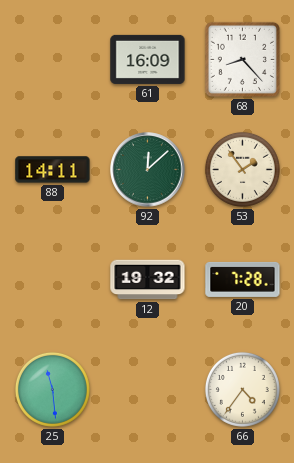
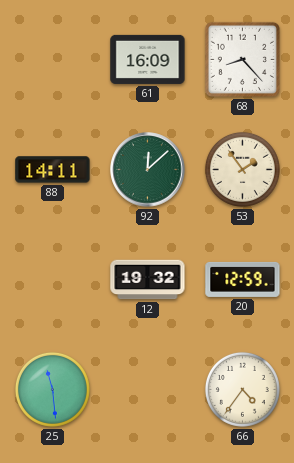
20: 7:28 -> 12:59
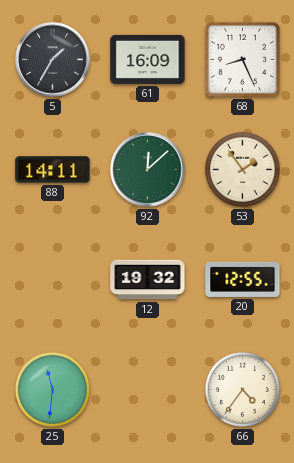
5: none -> 1:35
68: 8:23 -> 8:26
20: 12:59 -> 12:55
25: 11:29 -> 11:31
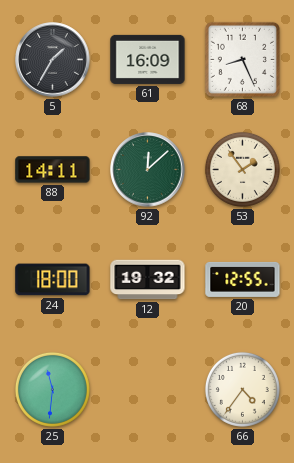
24: none -> 18:00
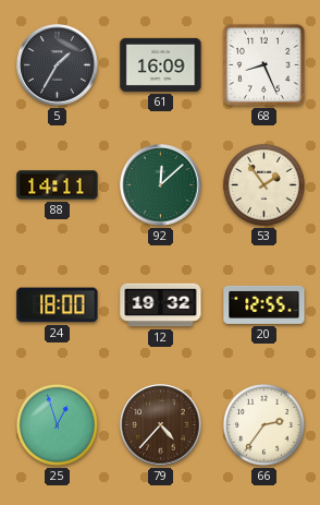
25: 11:31 -> 12:57
79: none -> 4:37
66: 4:36 -> 2:36
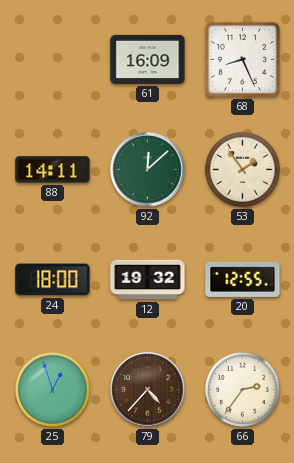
5: 1:35 -> none
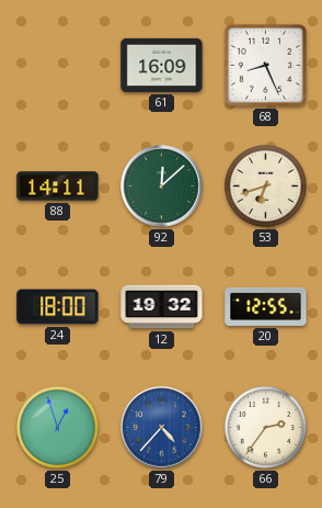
53: 1:54 -> 6:42
79 dial: brown -> blue
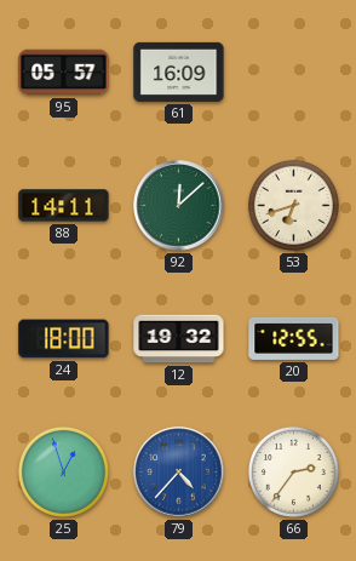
95: none -> 05:57
68: 8:26 -> none
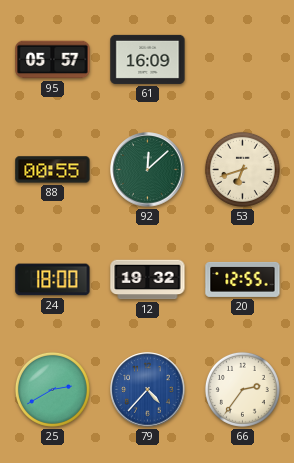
88: 14:11 -> 00:55
25: 12:57 -> 2:40
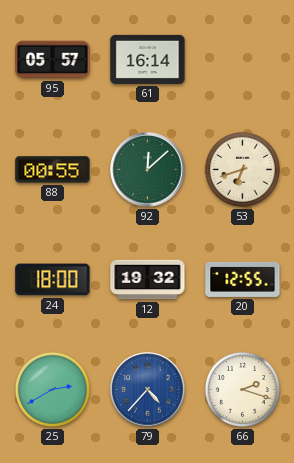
61: 16:09 -> 16:14
66: 2:36 -> 2:18
